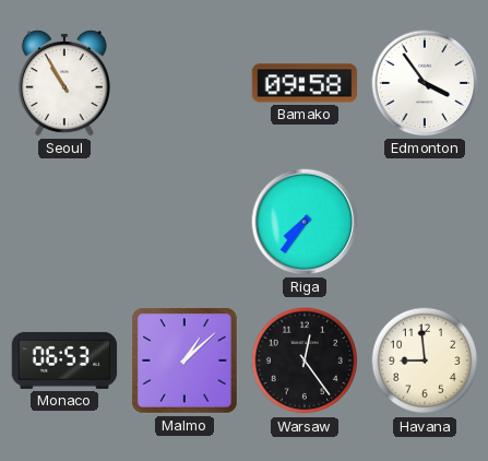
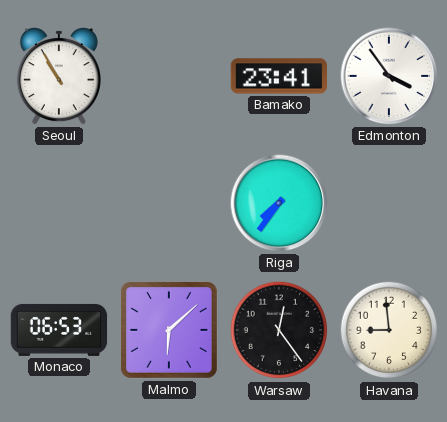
Bamako: 09:58 -> 23:41
Malmo: 1:08 -> 6:08
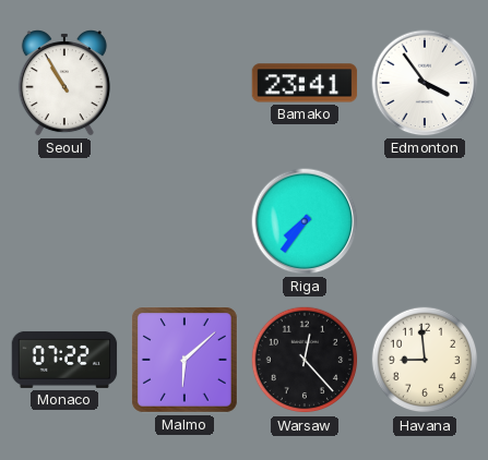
Monaco: 06:53 -> 07:22
Warsaw: 12:24 -> 12:23
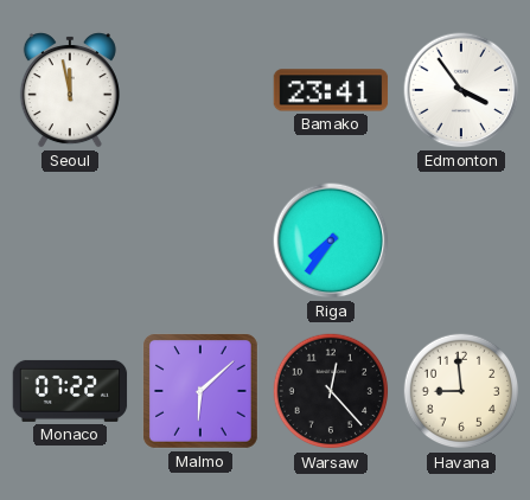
Seoul: 10:55 -> 11:58
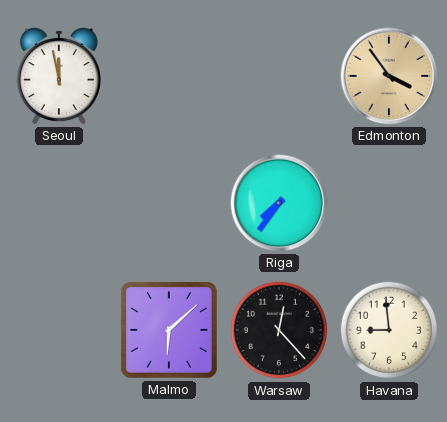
Bamako: 23:41 -> none
Edmonton dial: white -> champagne
Monaco: 07:22 -> none
